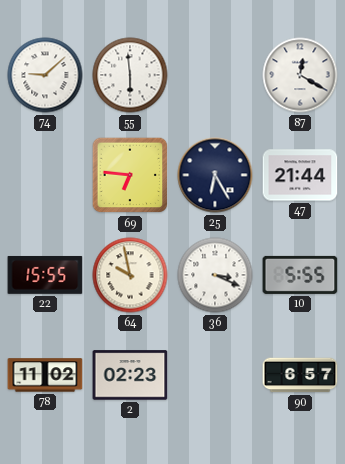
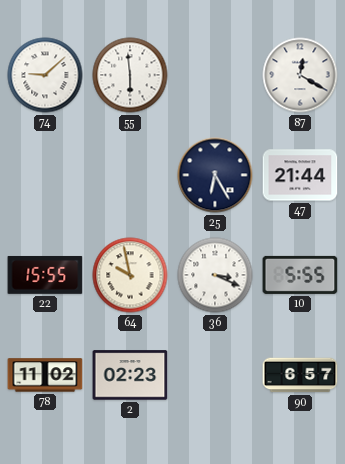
69: 6:46 -> none
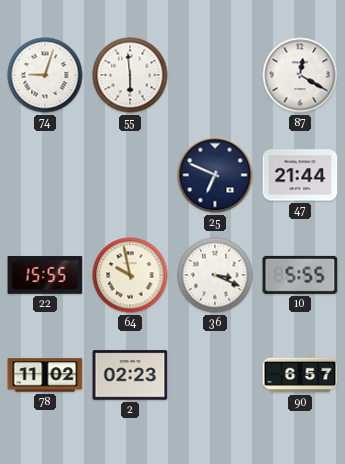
74: 9:08 -> 9:03
25: 6:25 -> 6:49
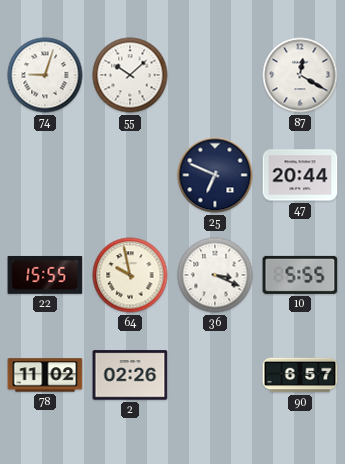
55: 5:59 -> 10:08
47: 21:44 -> 20:44
2: 02:23 -> 02:26
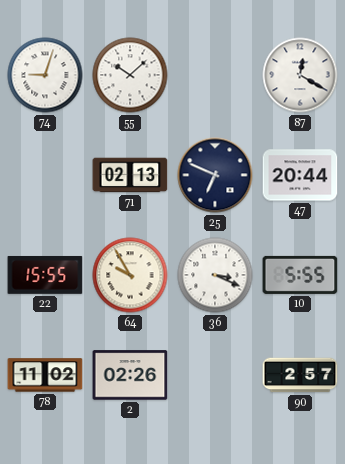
71: none -> 02:13
64: 9:58 -> 9:55
90: 6:57 -> 2:57
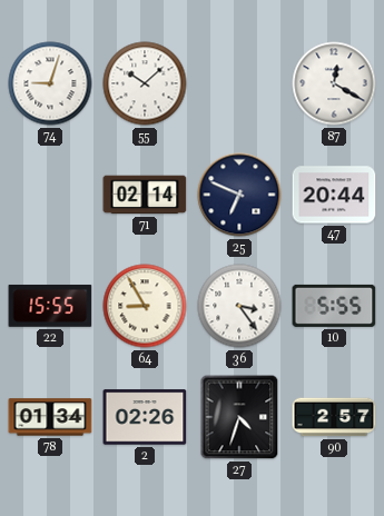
71: 02:13 -> 02:14
64: 9:55 -> 8:55
36: 3:19 -> 3:24
78: 11:02 -> 01:34
27: none -> 4:33
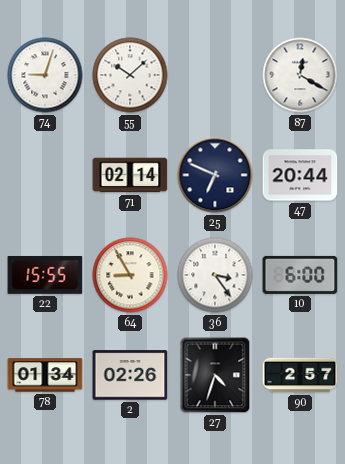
10: 5:55 -> 6:00
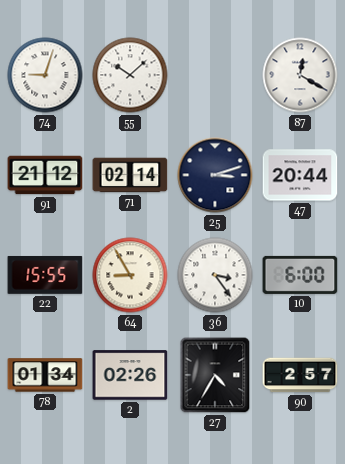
91: none -> 21:12
25: 6:49 -> 3:12
27: 4:33 -> 4:35
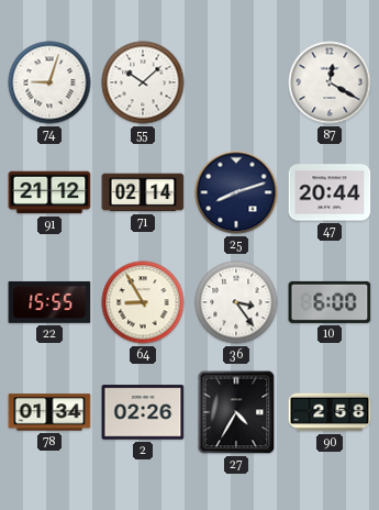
25: 3:12 -> 8:12
90: 2:57 -> 2:58
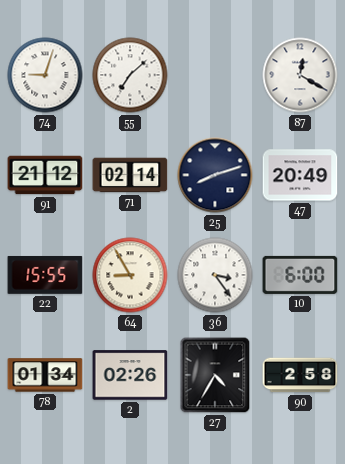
55: 10:08 -> 7:08
47: 20:44 -> 20:49
